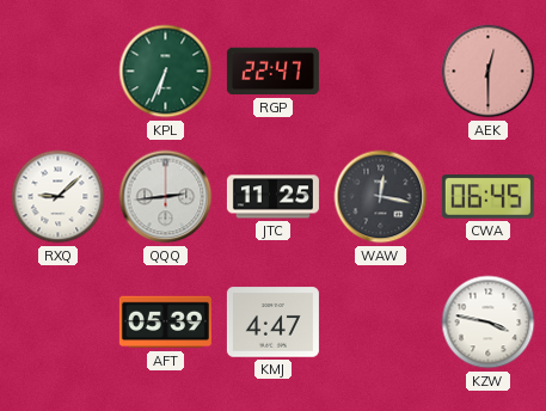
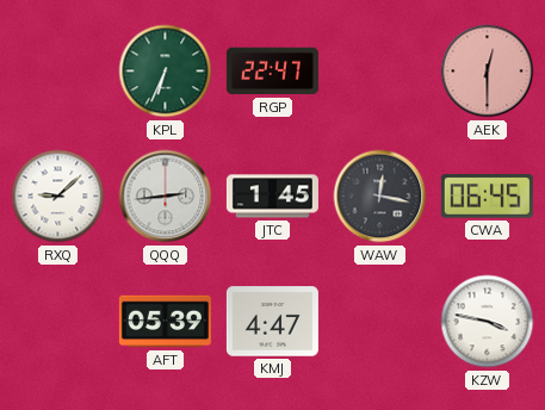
JTC: 11:25 -> 1:45
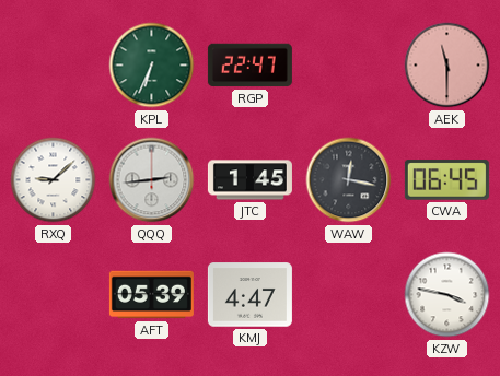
AEK: 12:30 -> 11:30
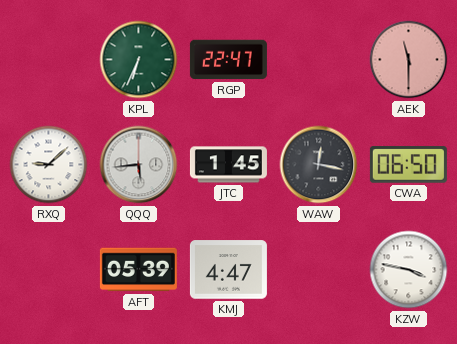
QQQ: 2:44 -> 5:44
CWA: 06:45 -> 06:50
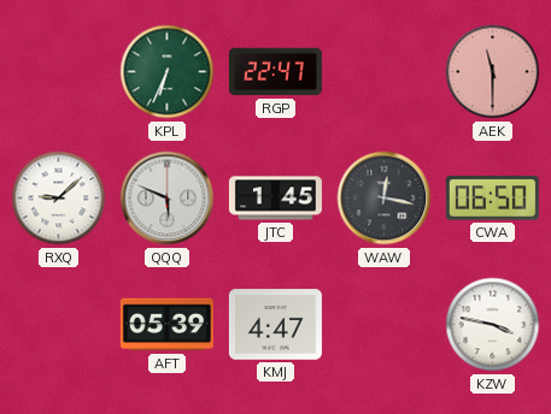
QQQ: 5:44 -> 5:49
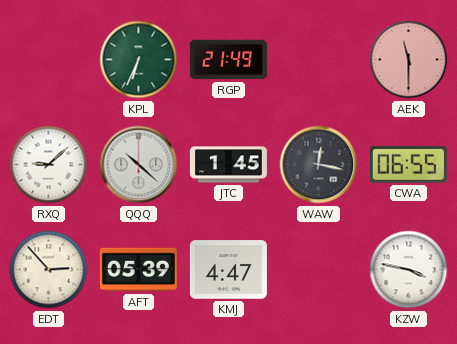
RGP: 22:47 -> 21:49
QQQ: 5:49 -> 10:22
CWA: 06:50 -> 06:55
EDT: none -> 2:53
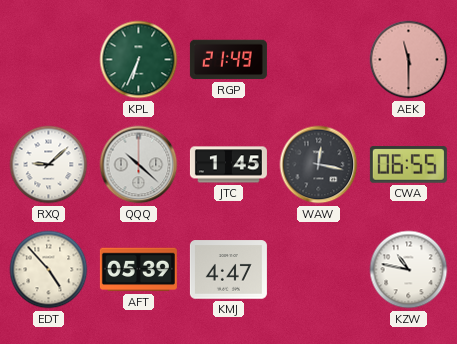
EDT: 2:53 -> 4:53
KZW: 3:47 -> 10:47
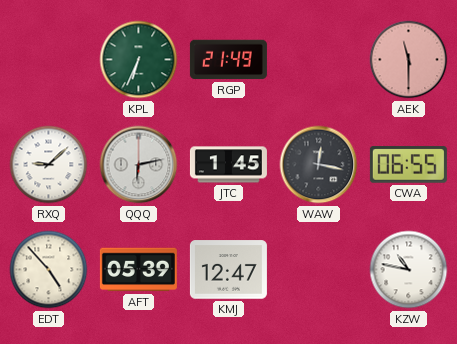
QQQ: 10:22 -> 6:13
KMJ: 4:47 -> 12:47
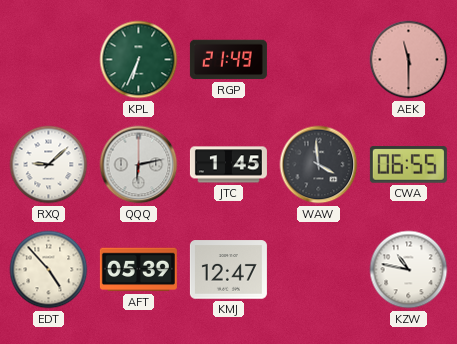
WAW: 12:17 -> 3:59
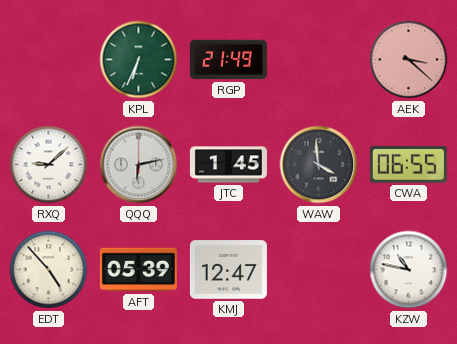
AEK: 11:30 -> 3:22
